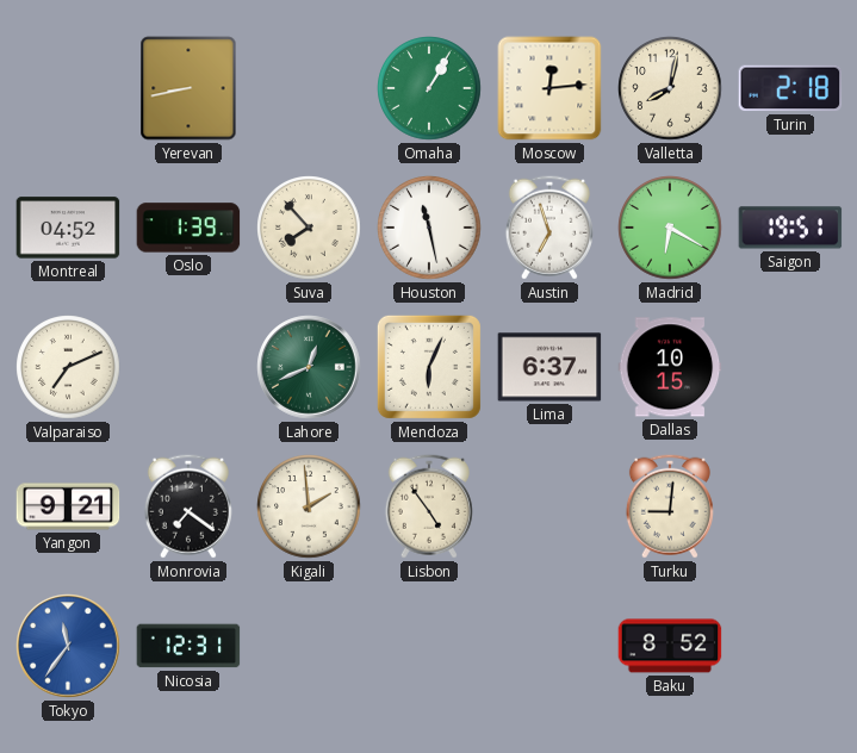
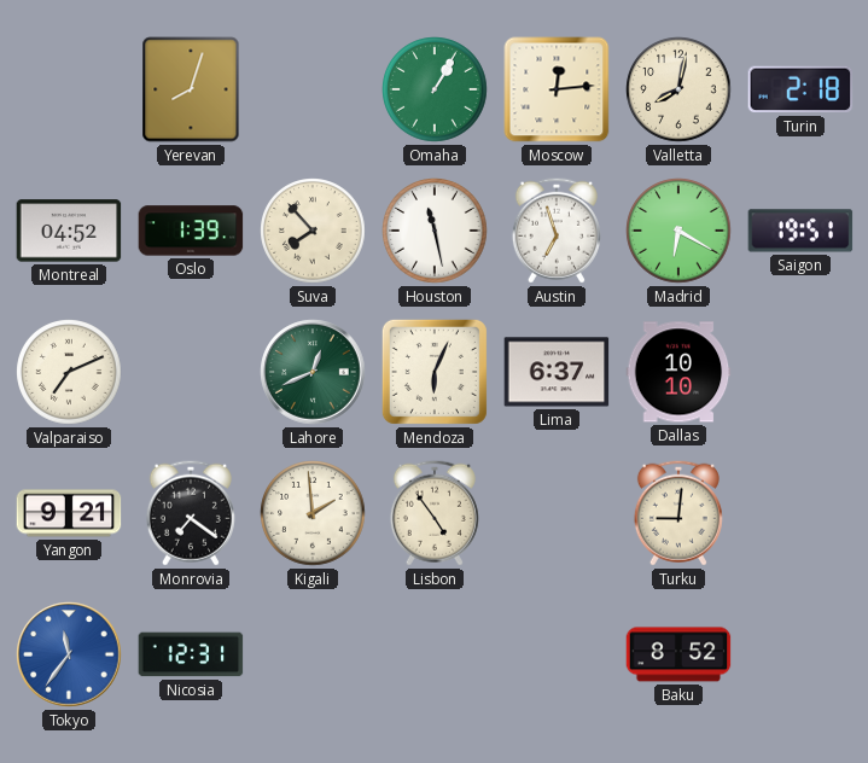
Yerevan: 8:43 -> 8:03
Dallas: 10:15 -> 10:10
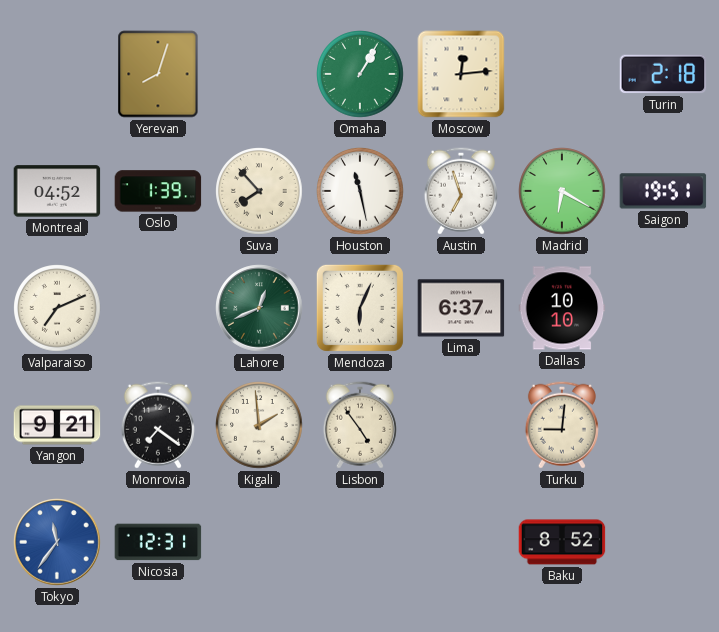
Valletta: 8:02 -> none
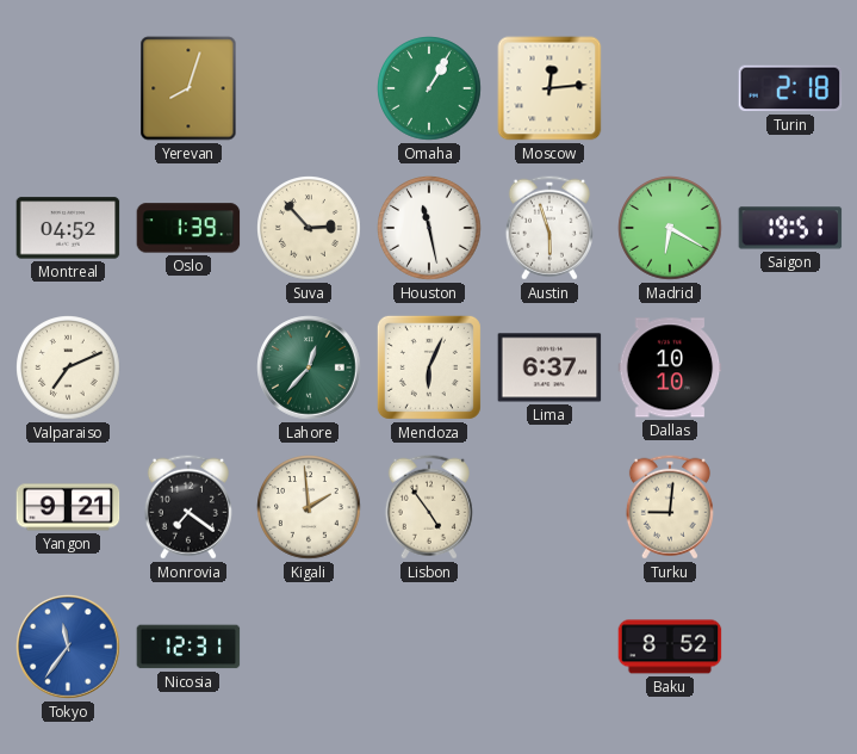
Suva: 7:53 -> 2:53
Austin: 6:57 -> 5:57
Lahore: 12:41 -> 12:37
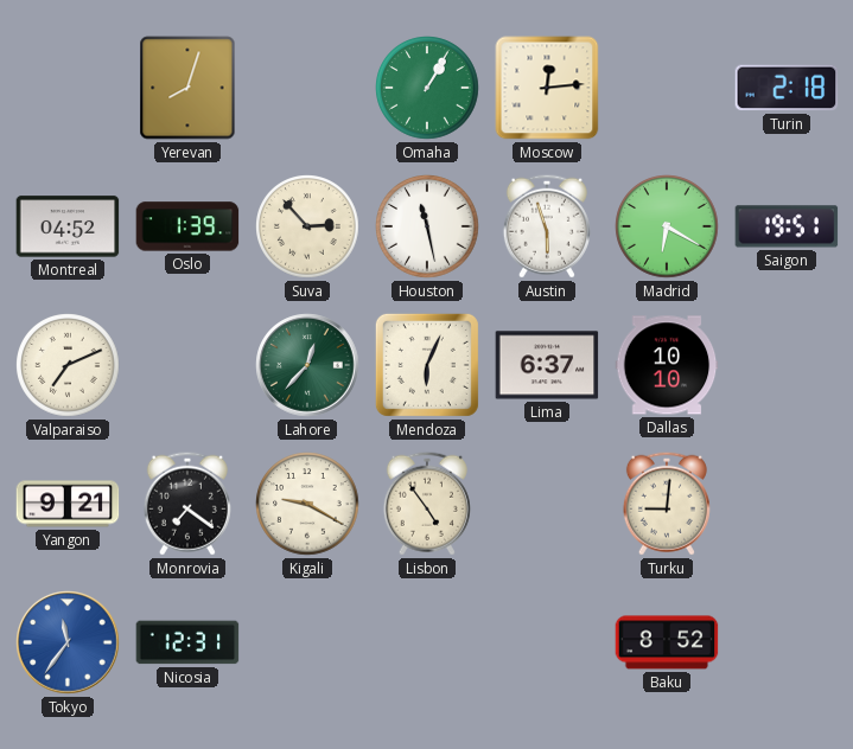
Kigali: 1:59 -> 9:20
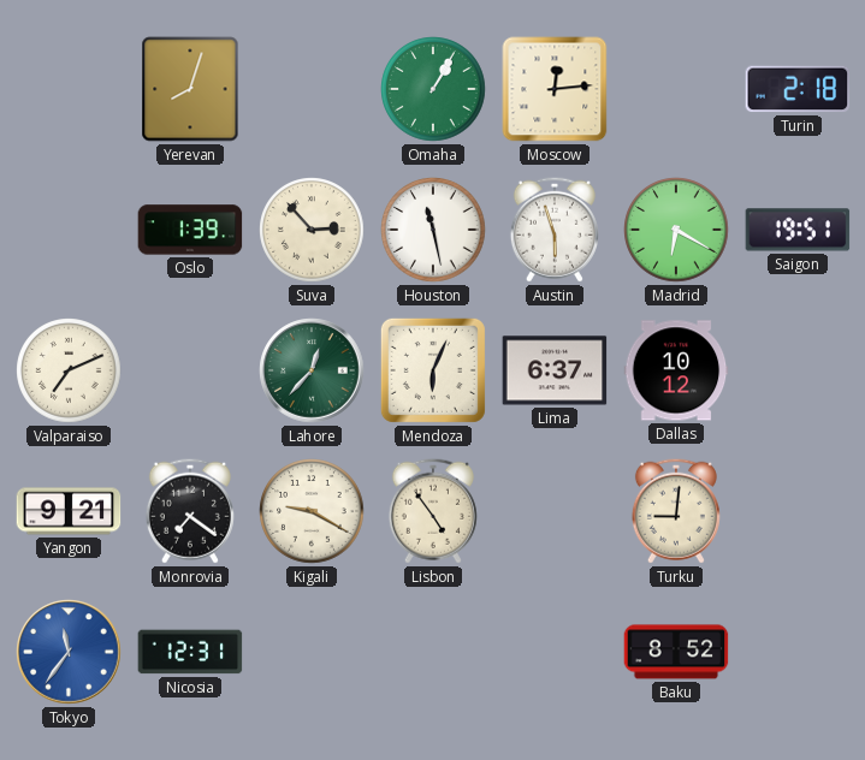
Montreal: 04:52 -> none
Dallas: 10:10 -> 10:12
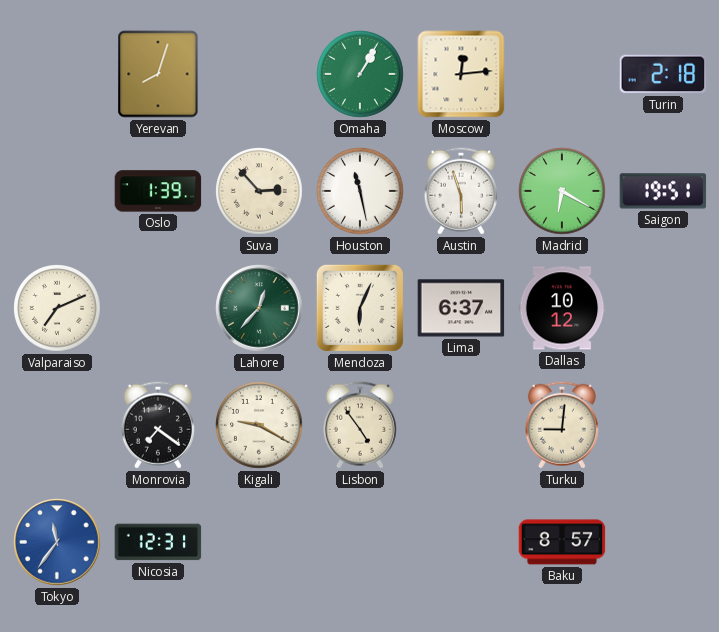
Yangon: 9:21 -> none
Baku: 8:52 -> 8:57
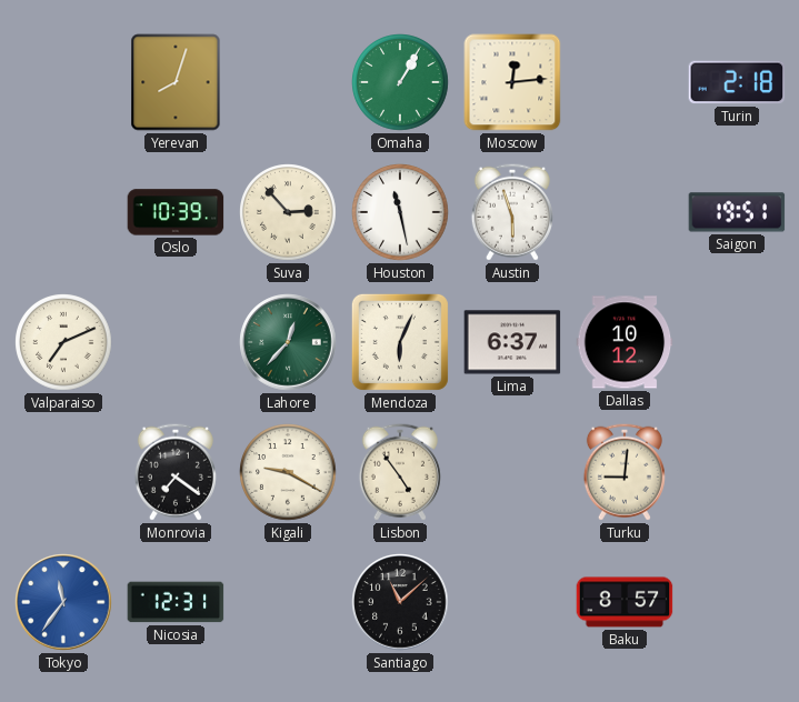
Oslo: 1:39 -> 10:39
Madrid: 6:20 -> none
Santiago: none -> 11:08
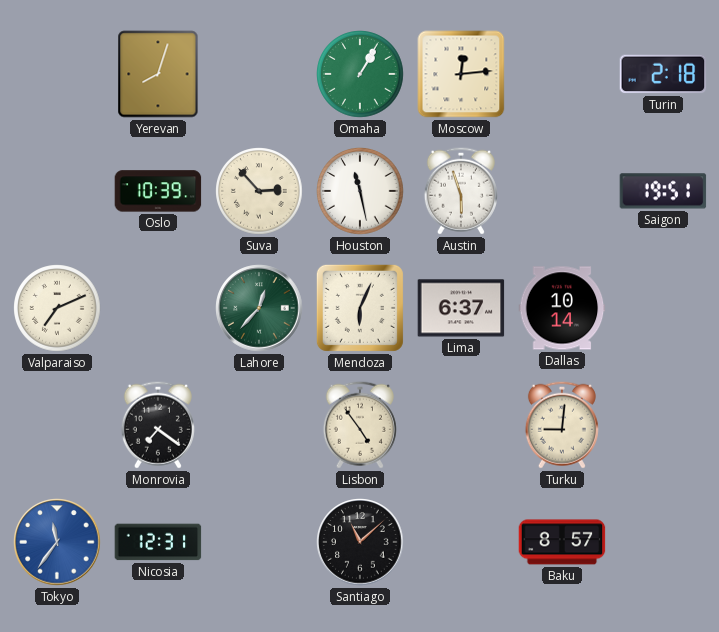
Dallas: 10:12 -> 10:14
Kigali: 9:20 -> none
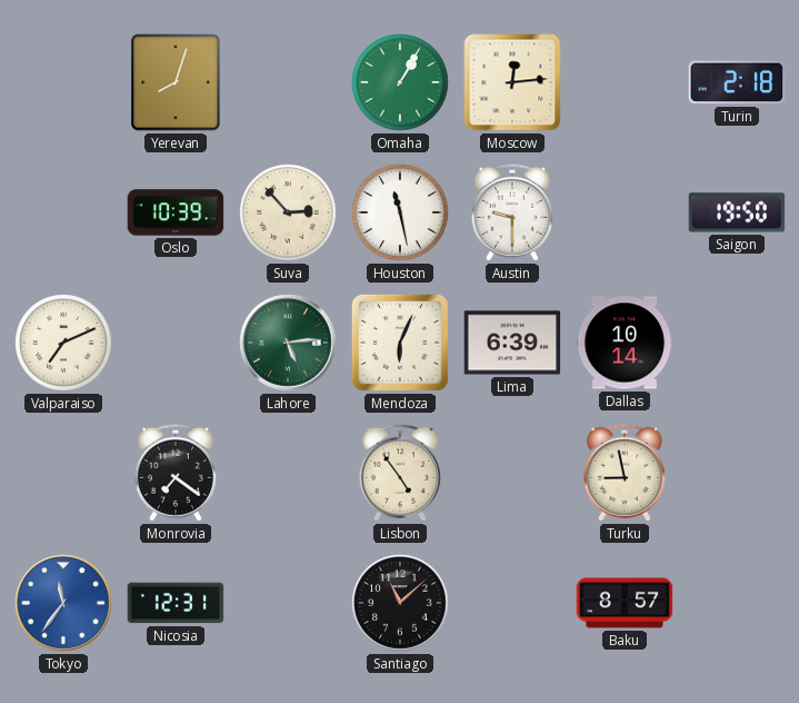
Austin: 5:57 -> 9:30
Saigon: 19:51 -> 19:50
Lahore: 12:37 -> 5:14
Lima: 6:37 -> 6:39
Turku: 9:01 -> 8:58
